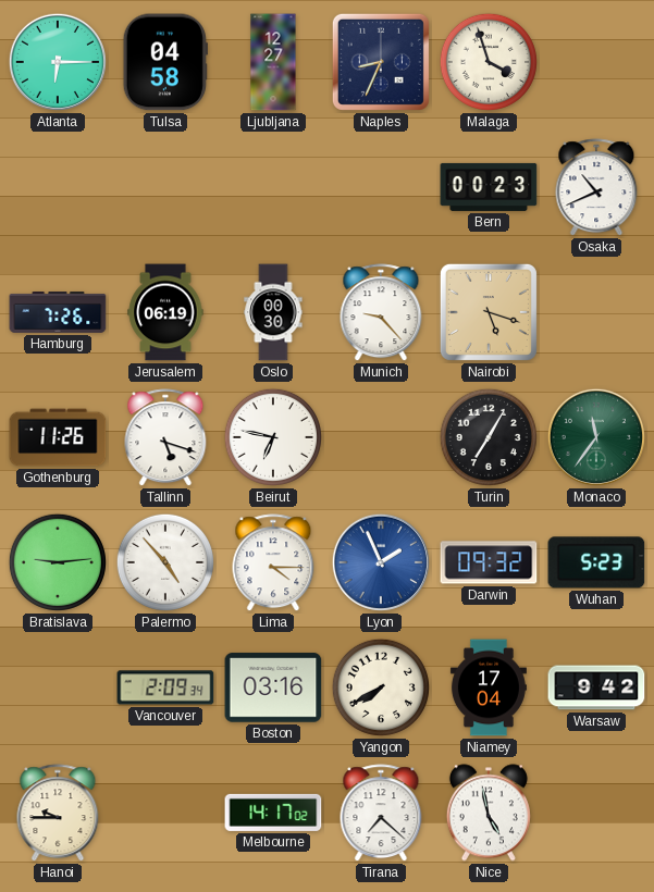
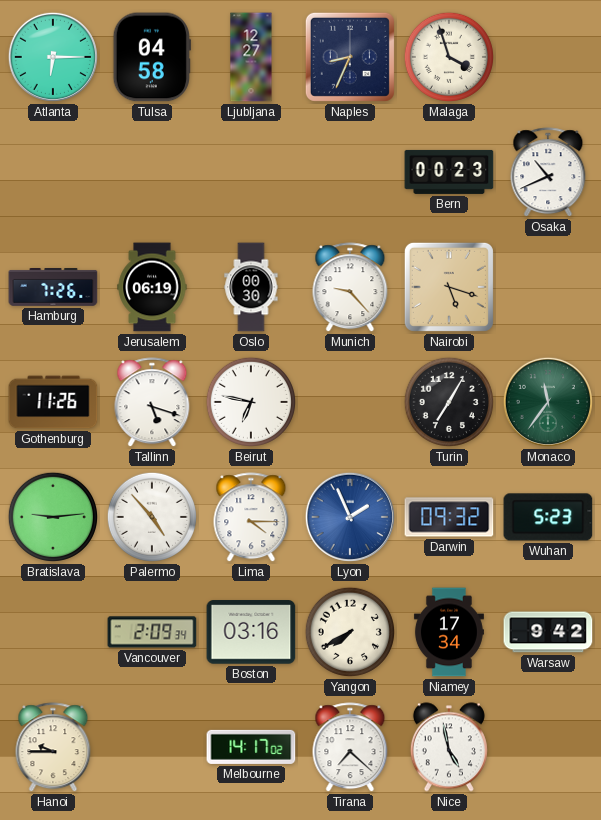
Niamey: 17:04 -> 17:34
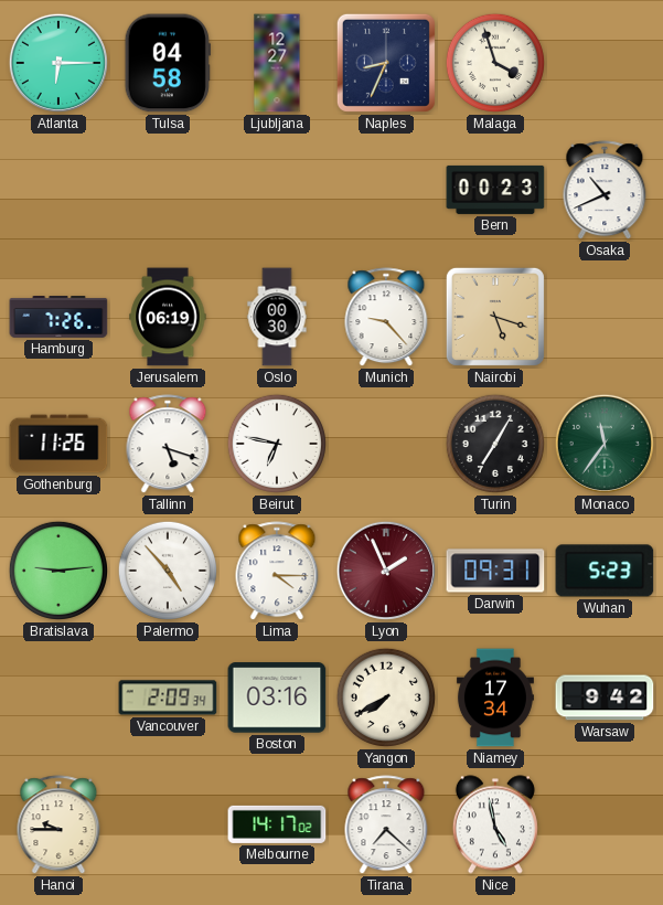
Lyon dial: blue -> burgundy
Darwin: 09:32 -> 09:31
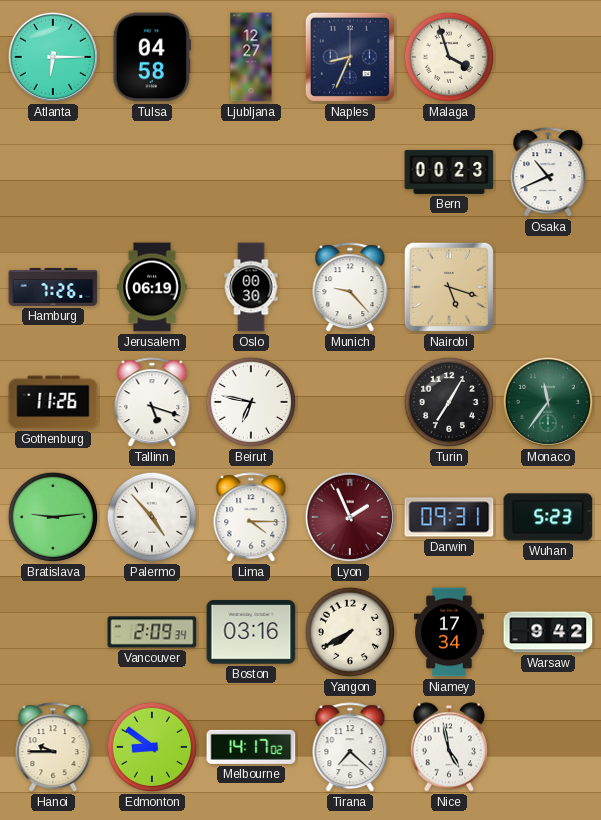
Edmonton: none -> 8:51
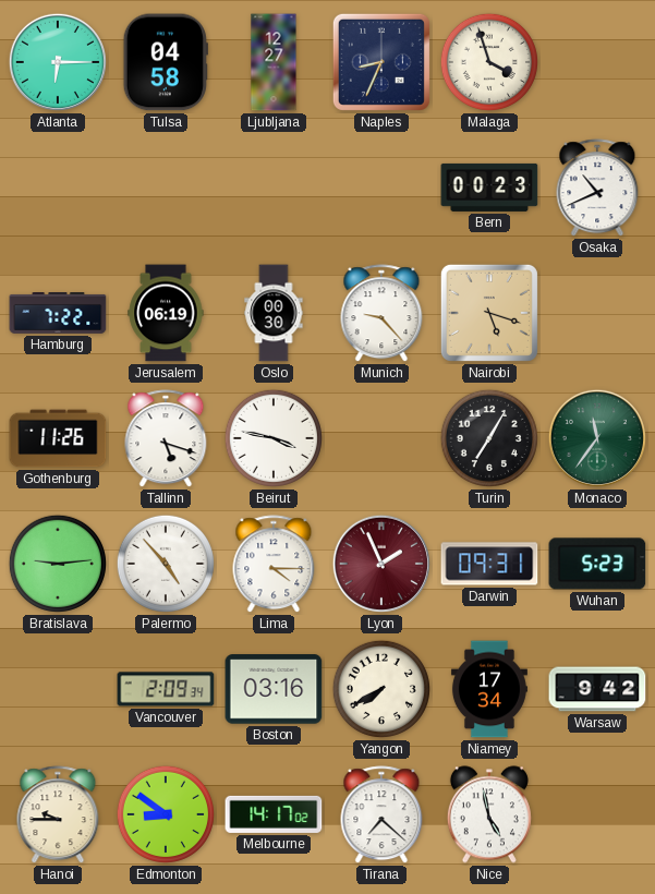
Hamburg: 7:26 -> 7:22
Beirut: 6:47 -> 3:47
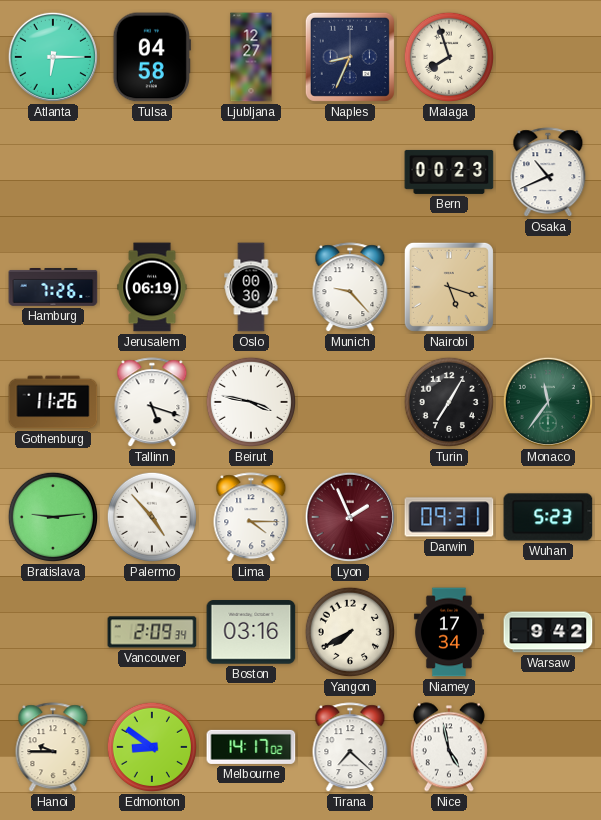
Malaga: 3:57 -> 7:57
Hamburg: 7:22 -> 7:26
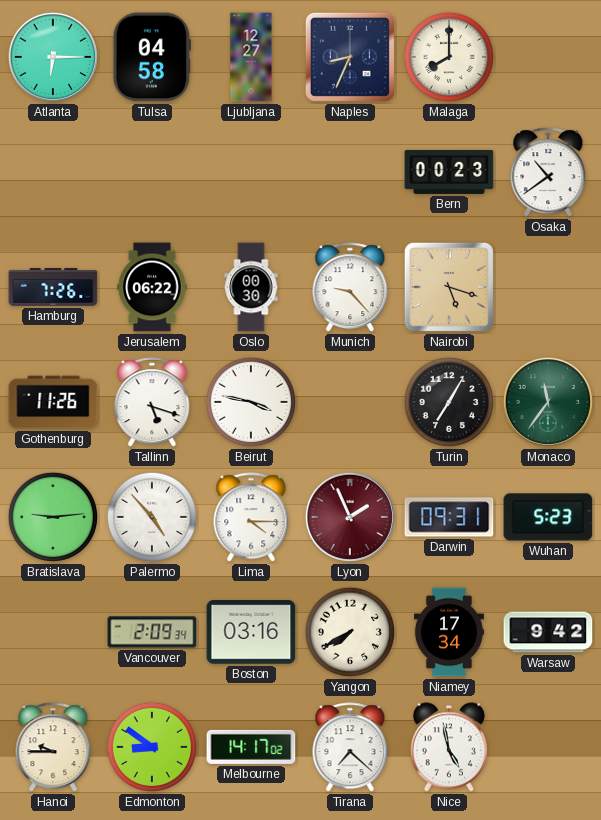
Malaga: 7:57 -> 8:00
Osaka: 10:41 -> 10:39
Jerusalem: 06:19 -> 06:22
